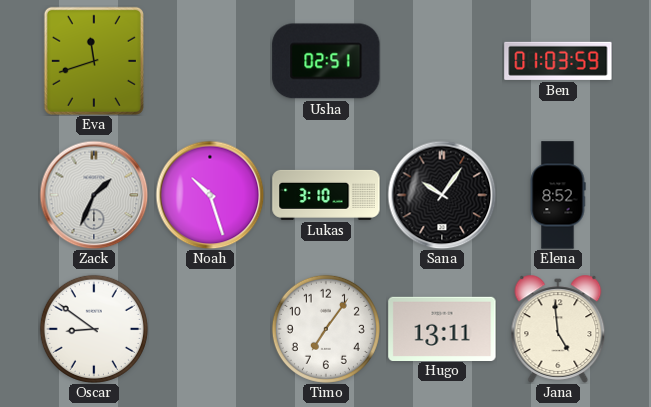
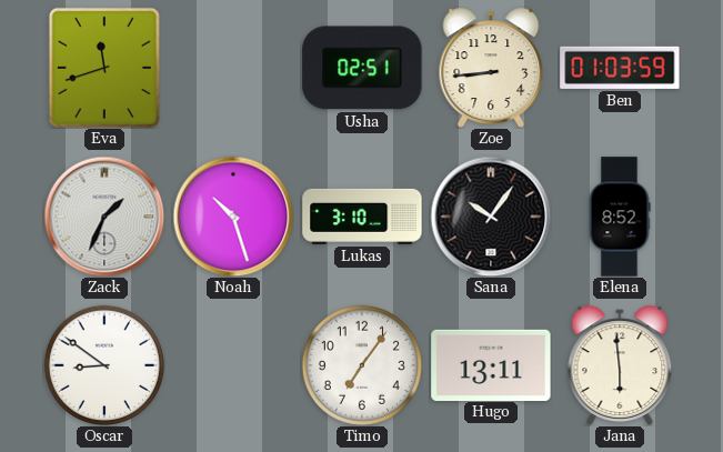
Zoe: none -> 8:44
Jana: 4:59 -> 5:59
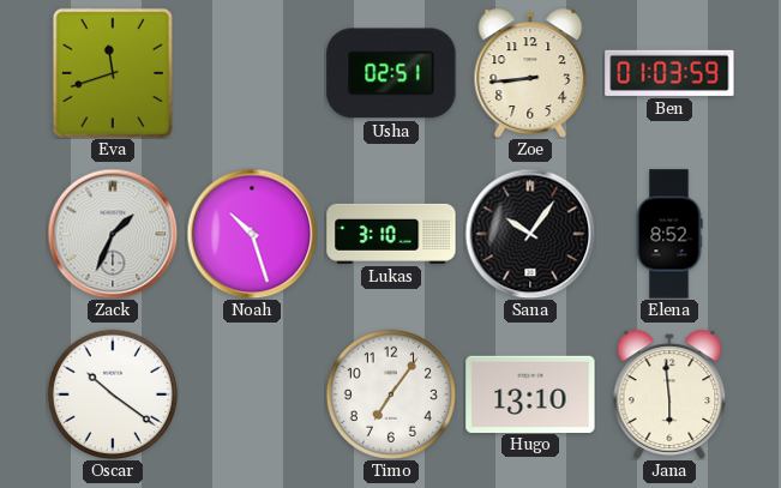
Oscar: 8:51 -> 10:21
Hugo: 13:11 -> 13:10
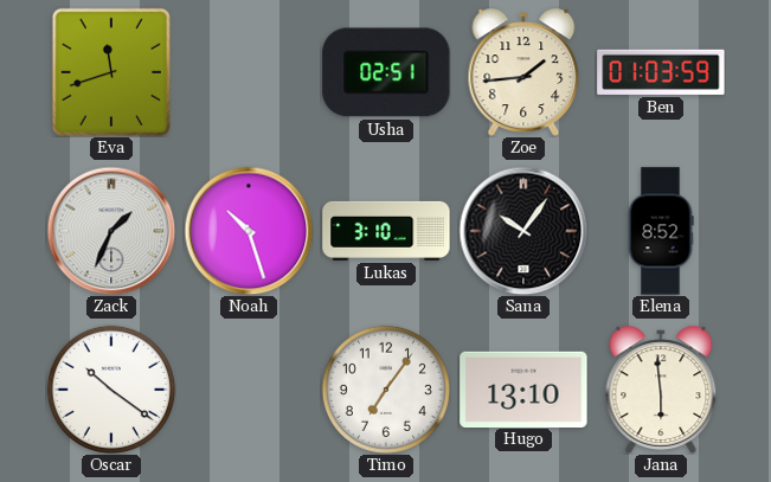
Zoe: 8:44 -> 1:44
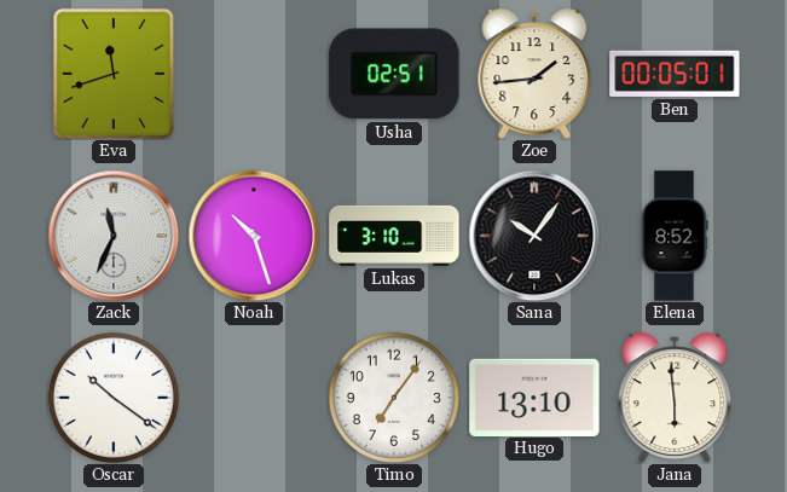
Ben: 01:03 -> 00:05
Zack: 1:34 -> 11:34
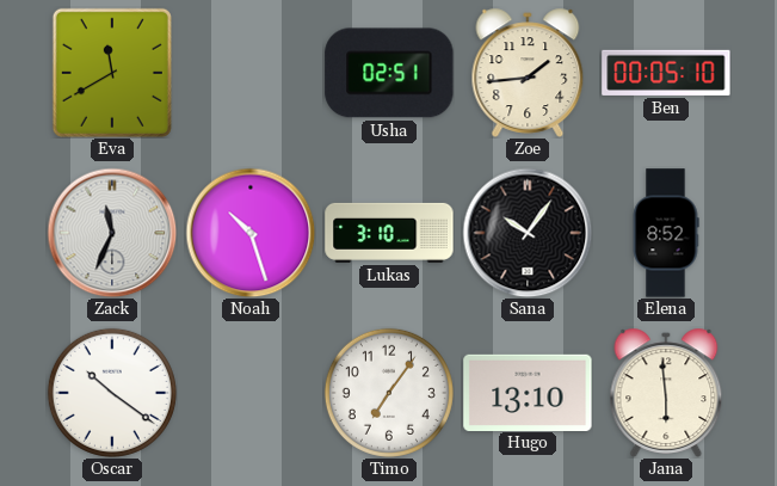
Eva: 11:42 -> 11:40
Ben: 00:05:01 -> 00:05:10
